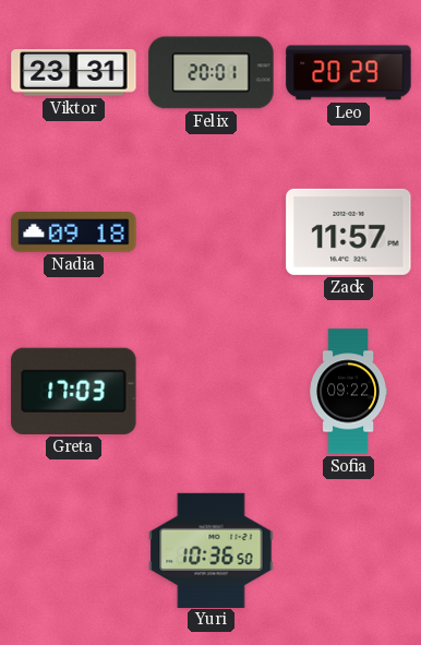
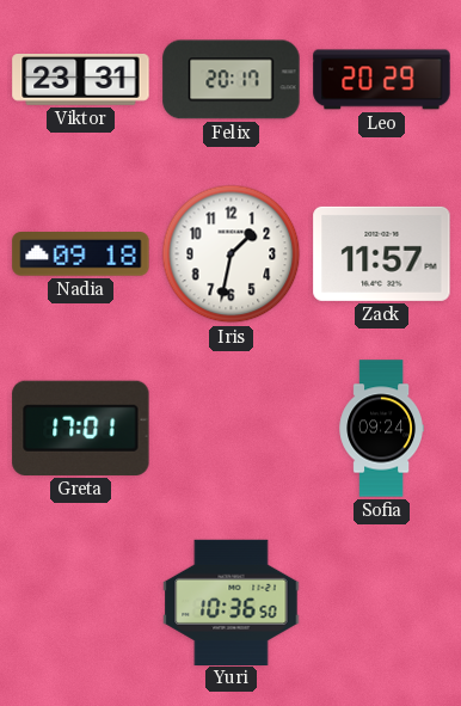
Felix: 20:01 -> 20:17
Iris: none -> 1:32
Greta: 17:03 -> 17:01
Sofia: 09:22 -> 09:24
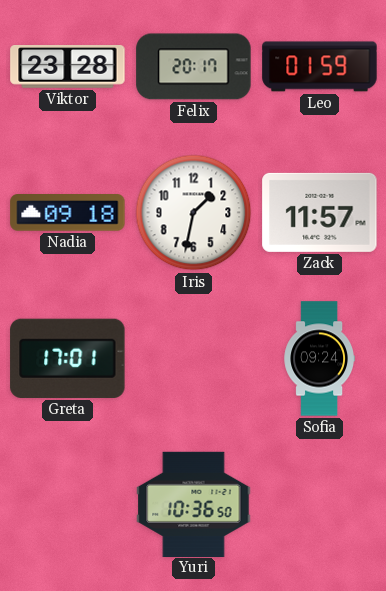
Viktor: 23:31 -> 23:28
Leo: 20:29 -> 01:59
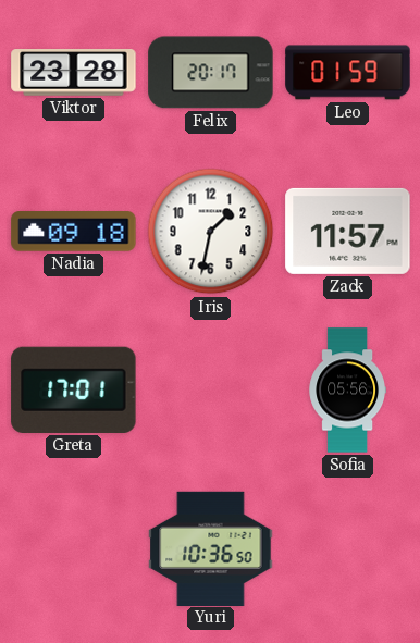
Sofia: 09:24 -> 05:56
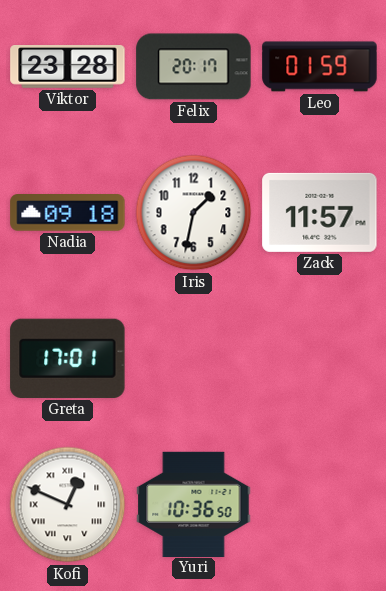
Sofia: 05:56 -> none
Kofi: none -> 12:49
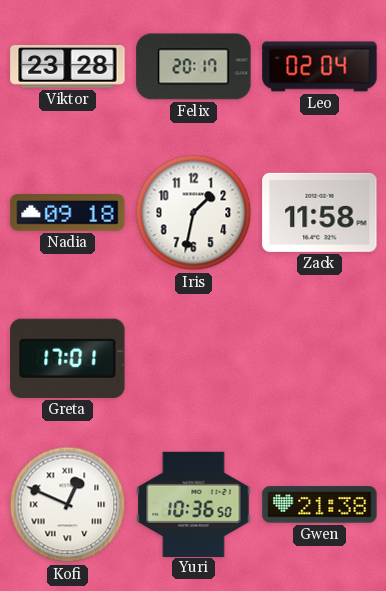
Leo: 01:59 -> 02:04
Zack: 11:57 -> 11:58
Gwen: none -> 21:38
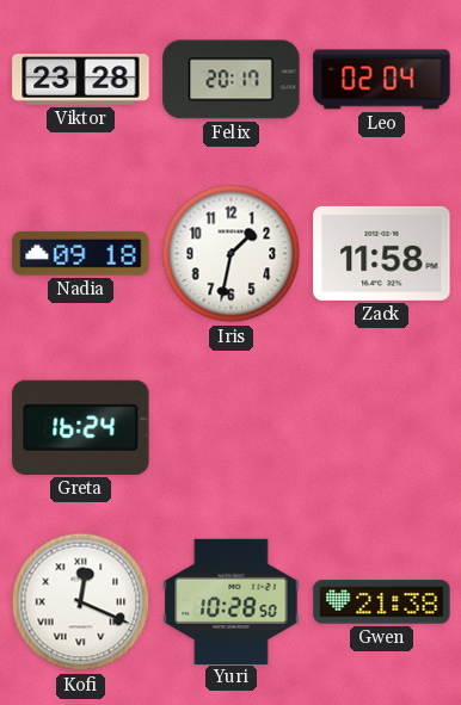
Greta: 17:01 -> 16:24
Kofi: 12:49 -> 12:19
Yuri: 10:36 -> 10:28
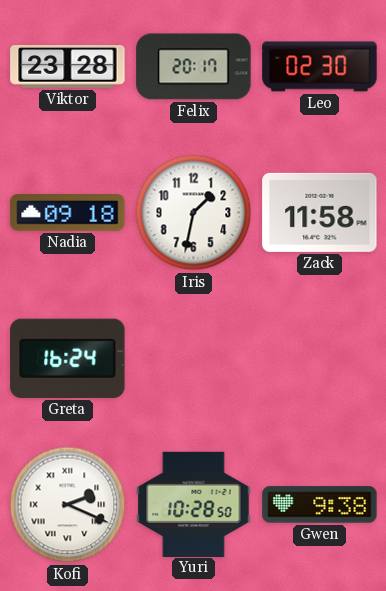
Leo: 02:04 -> 02:30
Kofi: 12:19 -> 2:19
Gwen: 21:38 -> 9:38
